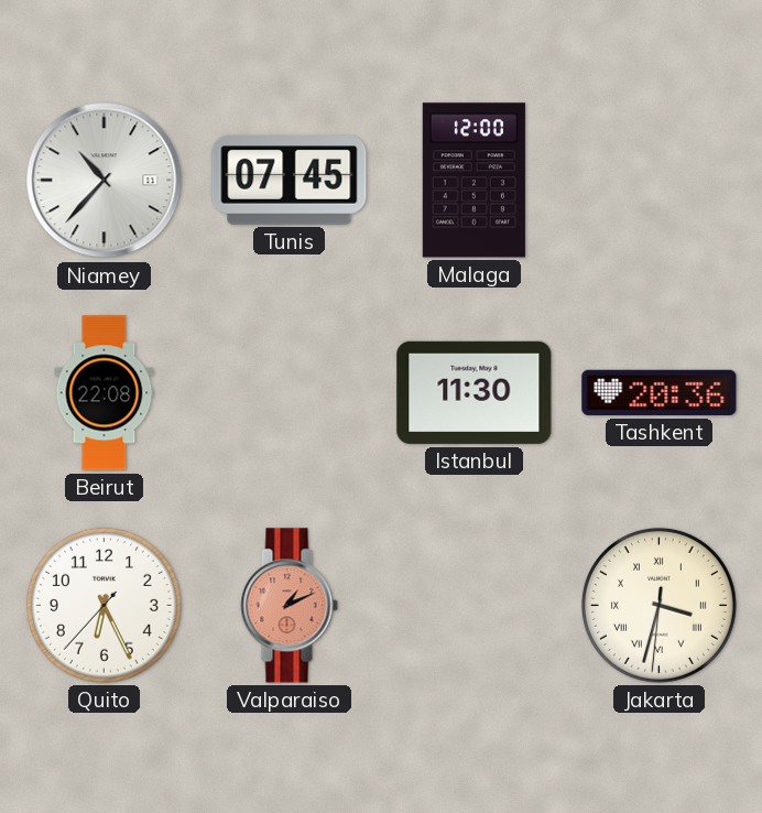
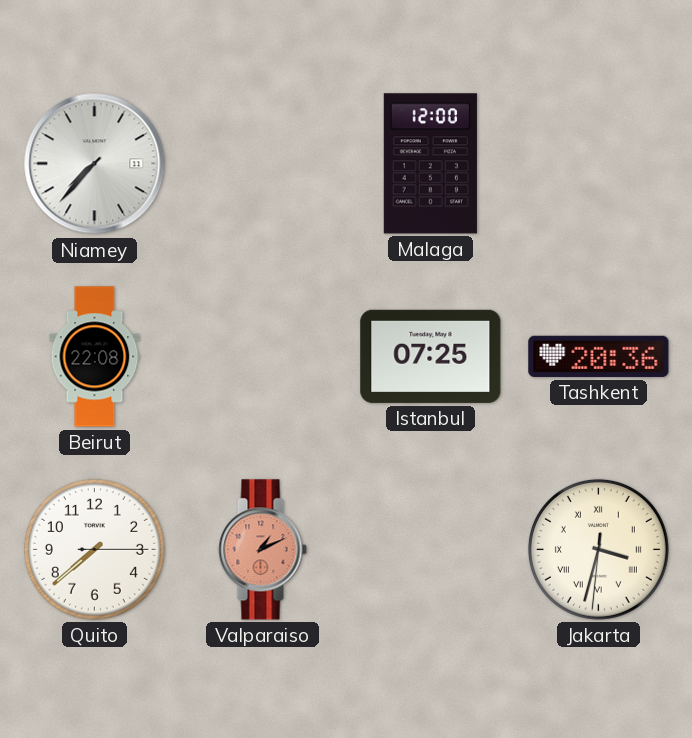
Niamey: 10:37 -> 7:37
Tunis: 07:45 -> none
Istanbul: 11:30 -> 07:25
Quito: 6:25 -> 7:38
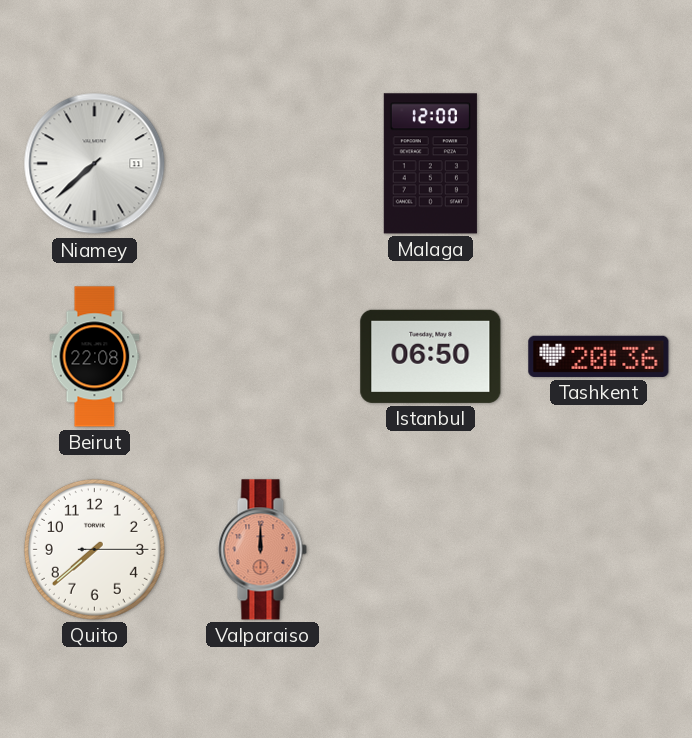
Niamey: 7:37 -> 7:38
Istanbul: 07:25 -> 06:50
Valparaiso: 1:11 -> 12:00
Jakarta: 3:32 -> none
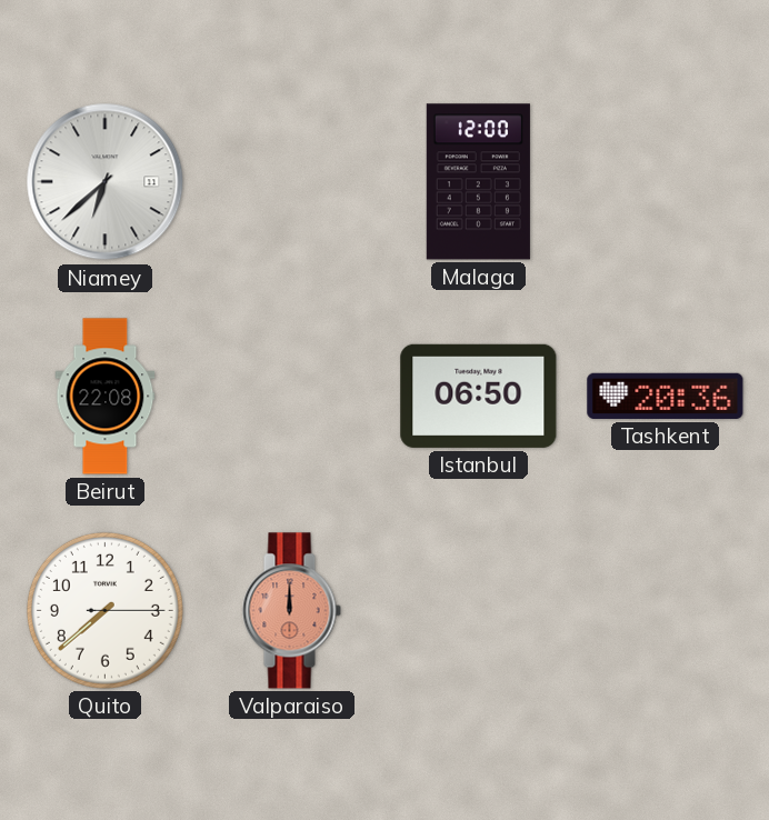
Niamey: 7:38 -> 6:38
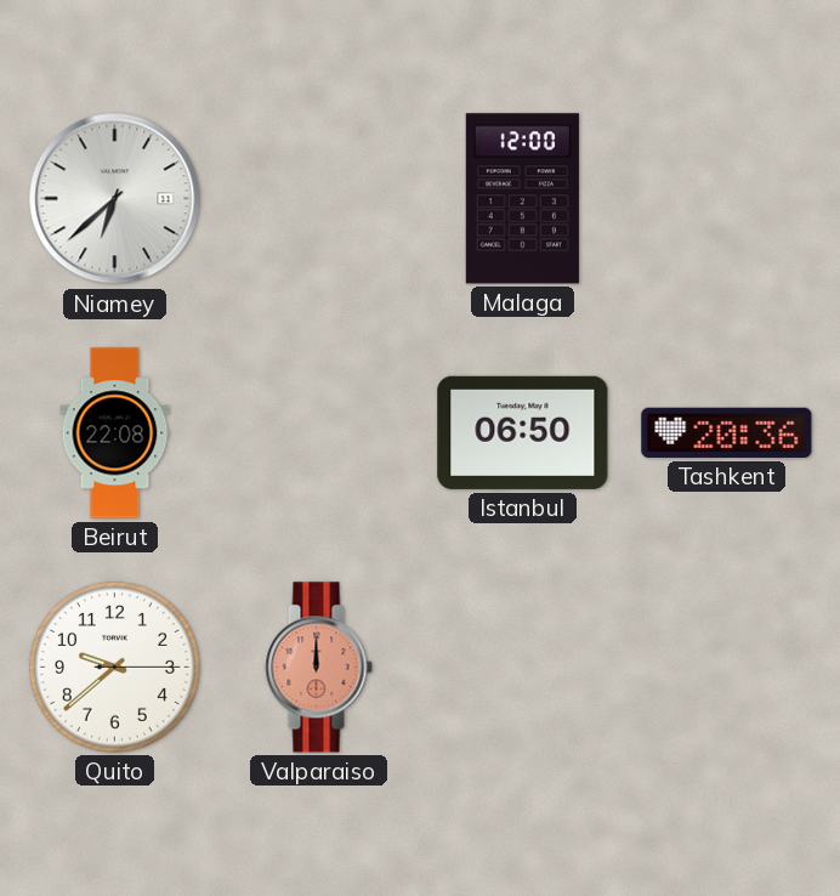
Quito: 7:38 -> 9:38
